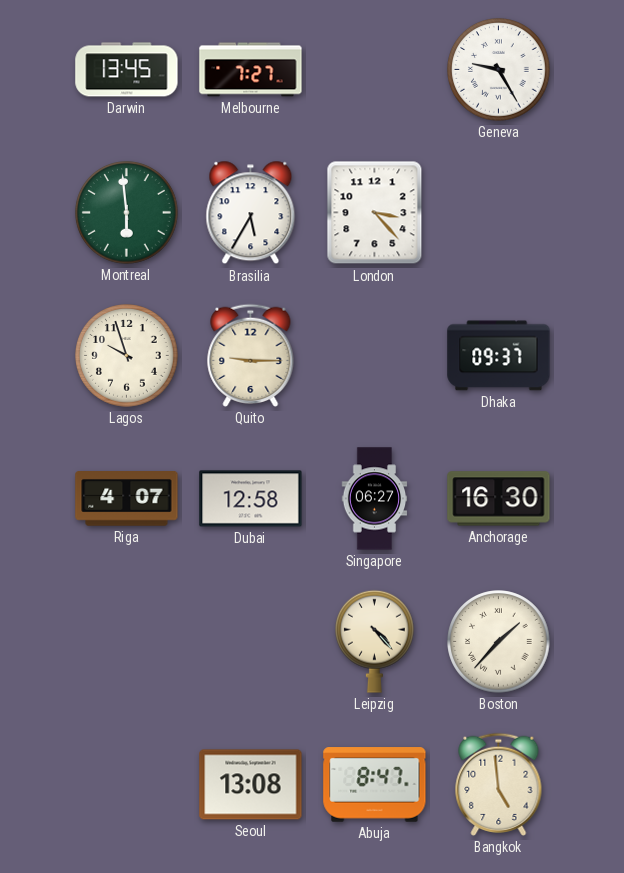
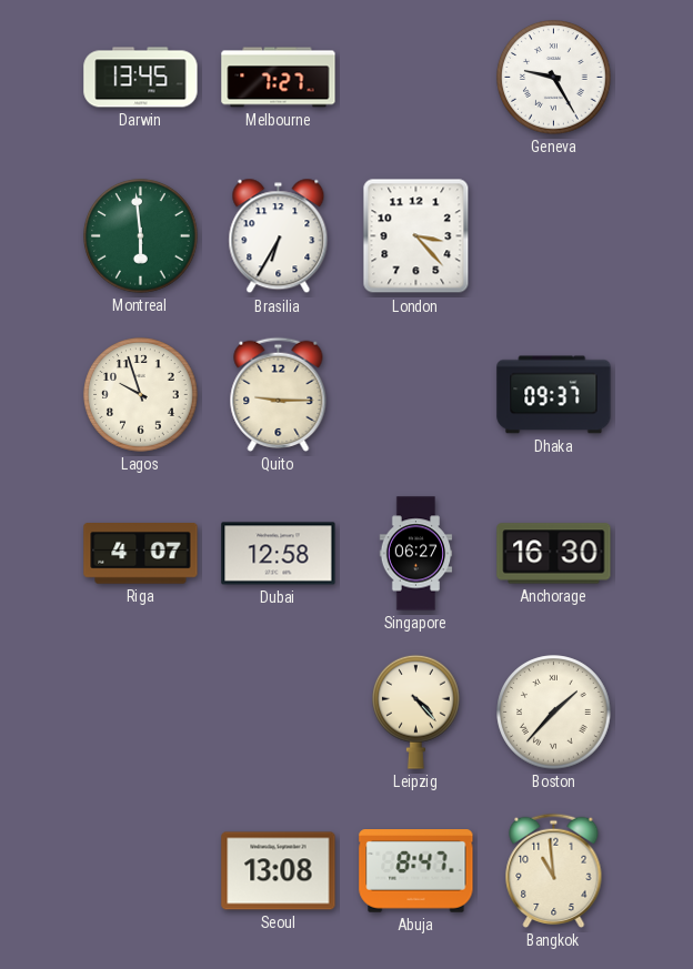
Brasilia: 5:35 -> 6:35
Bangkok: 4:59 -> 10:59
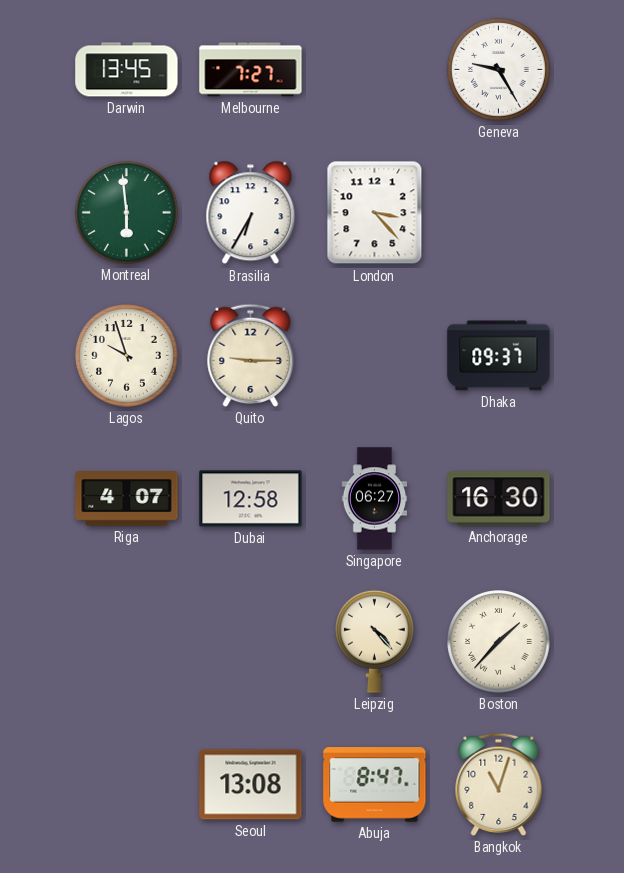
Bangkok: 10:59 -> 11:03
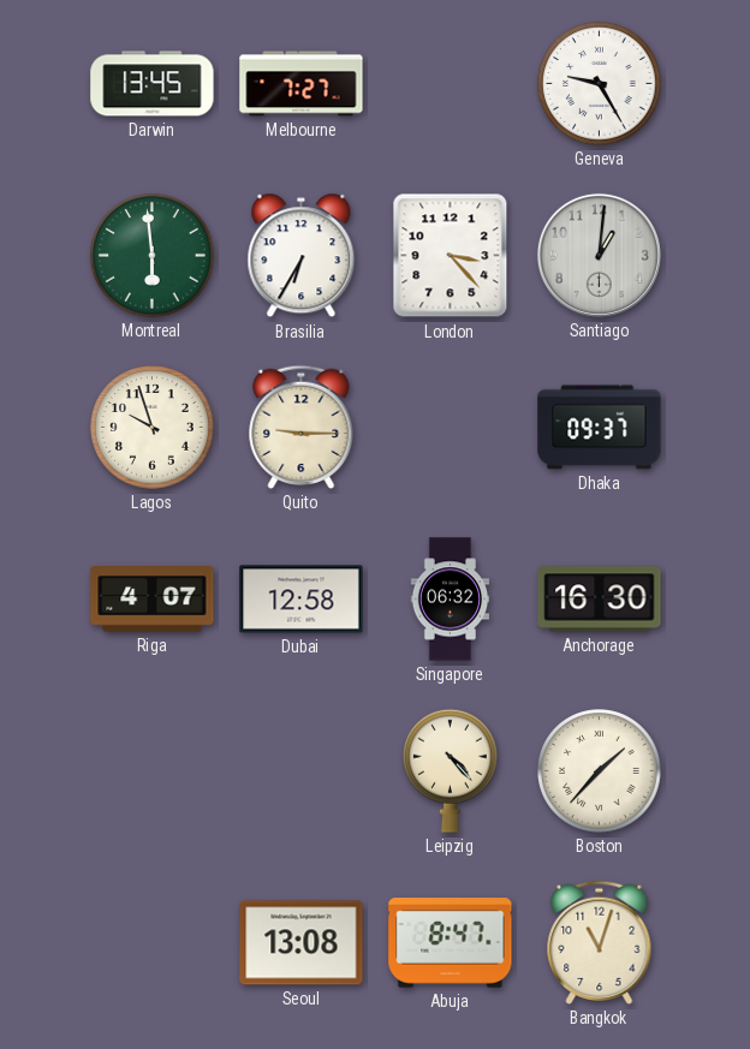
Santiago: none -> 1:01
Singapore: 06:27 -> 06:32
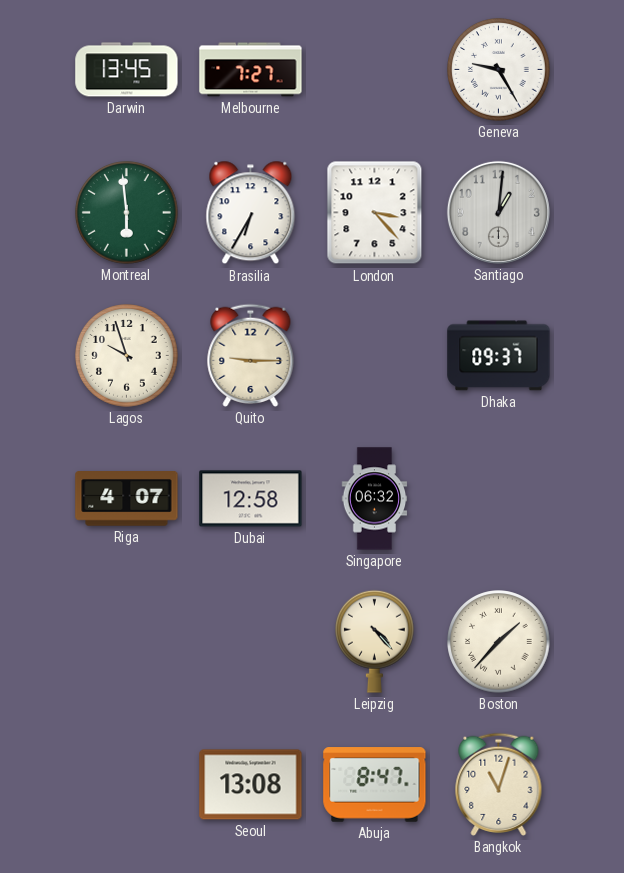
Anchorage: 16:30 -> none
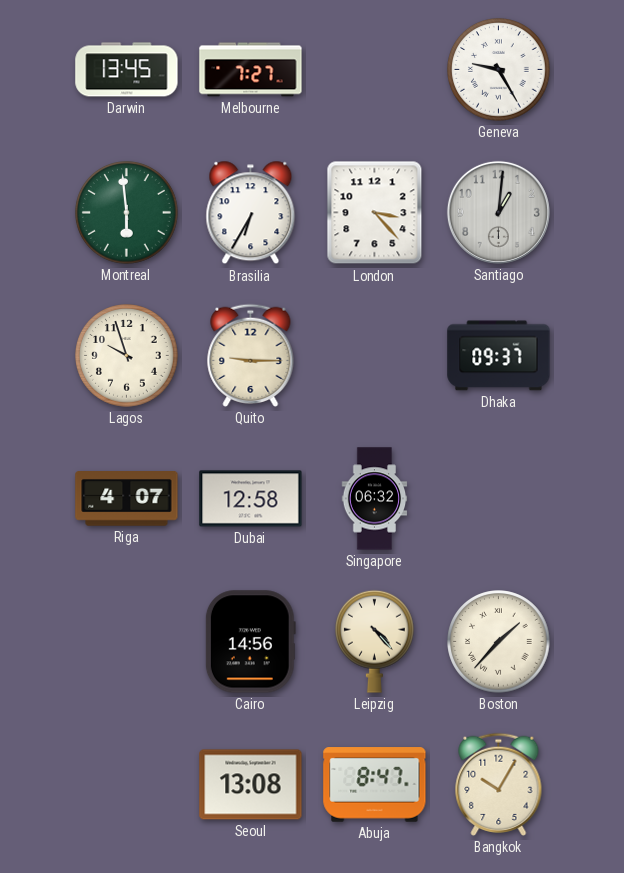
Cairo: none -> 14:56
Bangkok: 11:03 -> 10:05
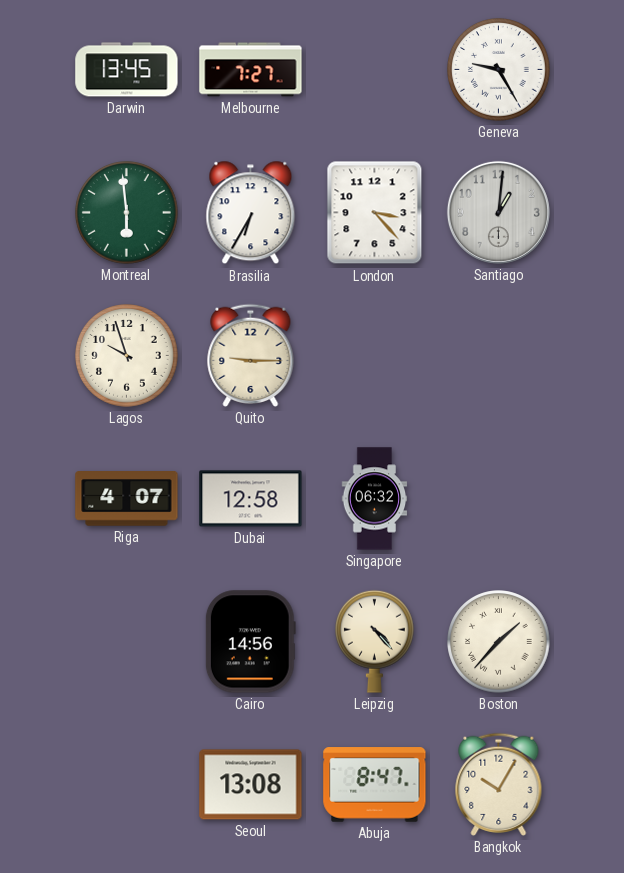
Dhaka: 09:37 -> none
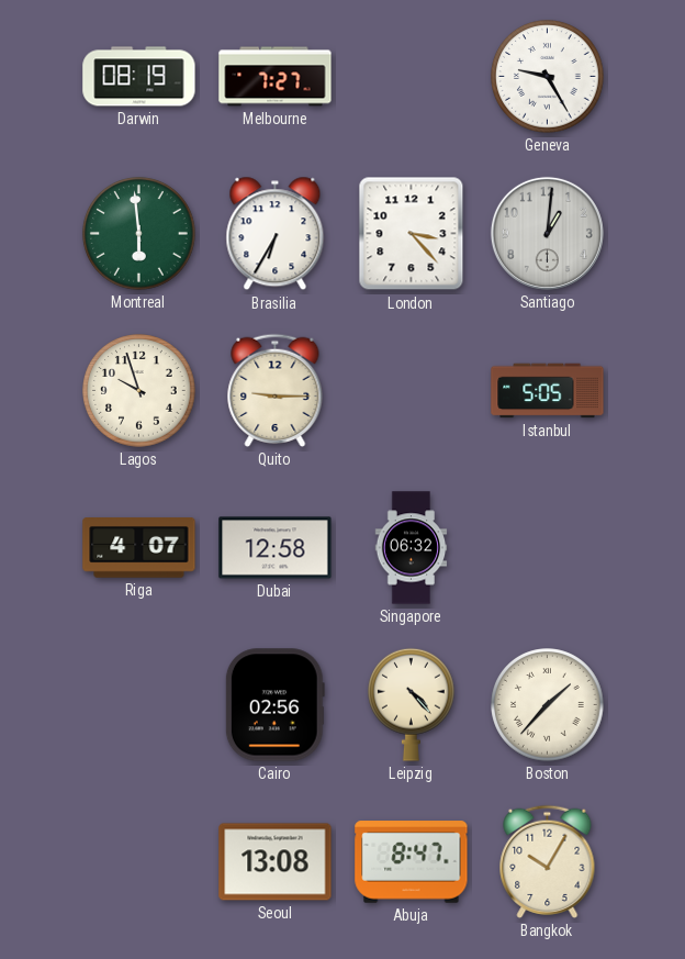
Darwin: 13:45 -> 08:19
Istanbul: none -> 5:05
Cairo: 14:56 -> 02:56
